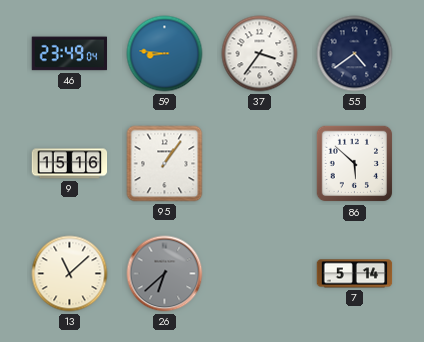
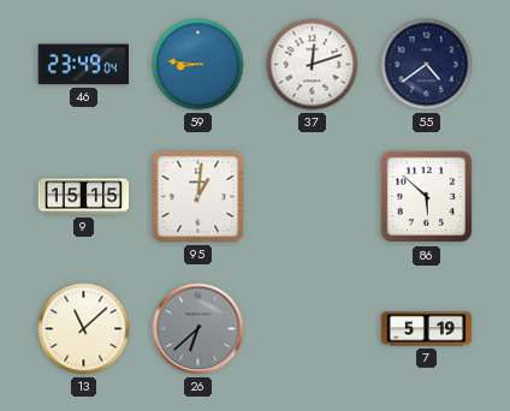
37: 3:36 -> 12:12
9: 15:16 -> 15:15
95: 1:06 -> 1:01
7: 5:14 -> 5:19
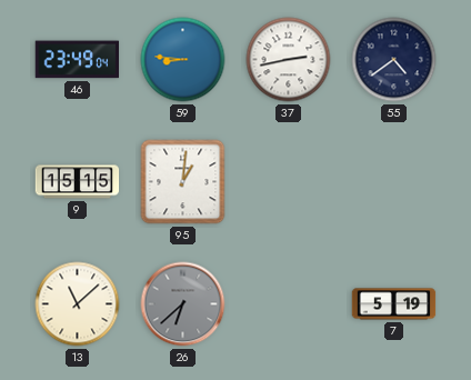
37: 12:12 -> 2:43
86: 5:52 -> none
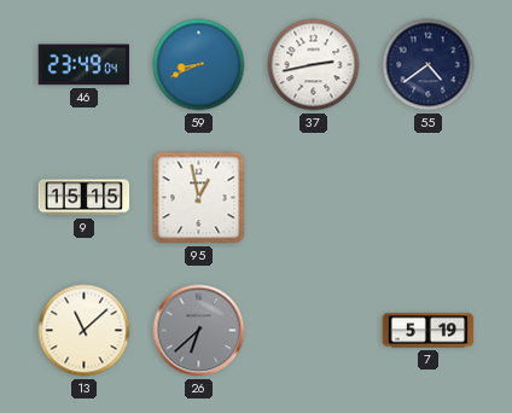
59: 8:46 -> 8:41
95: 1:01 -> 12:58
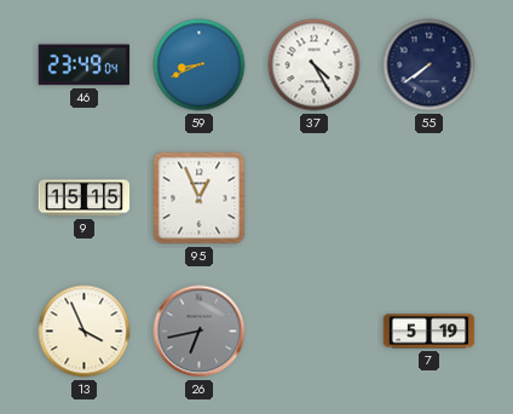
37: 2:43 -> 4:25
55: 4:39 -> 7:39
95: 12:58 -> 12:56
13: 11:08 -> 3:56
26: 6:38 -> 6:43
